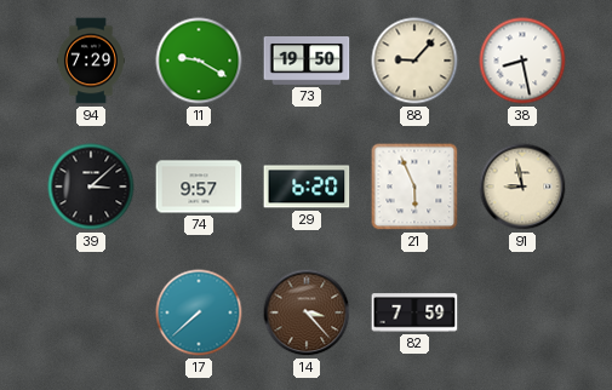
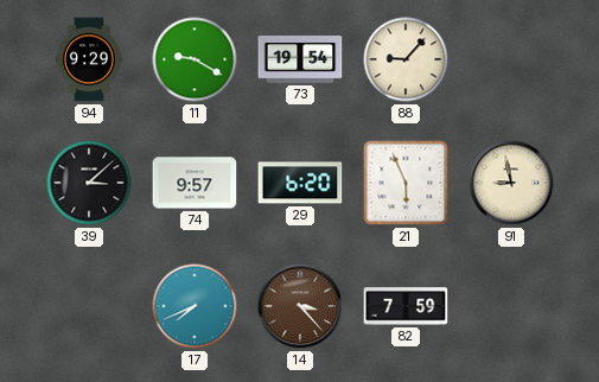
94: 7:29 -> 9:29
73: 19:50 -> 19:54
38: 8:28 -> none
17: 7:38 -> 7:41
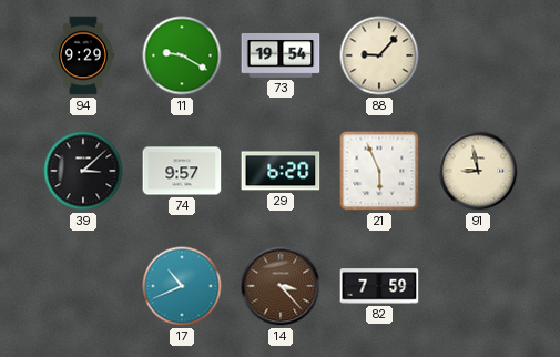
17: 7:41 -> 10:41
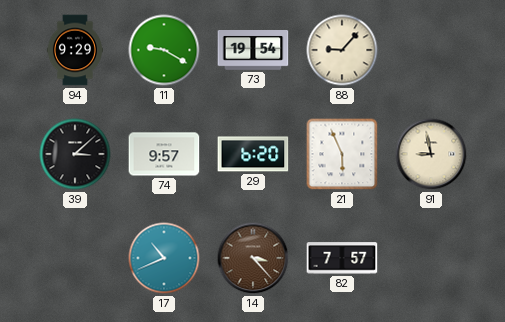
82: 7:59 -> 7:57
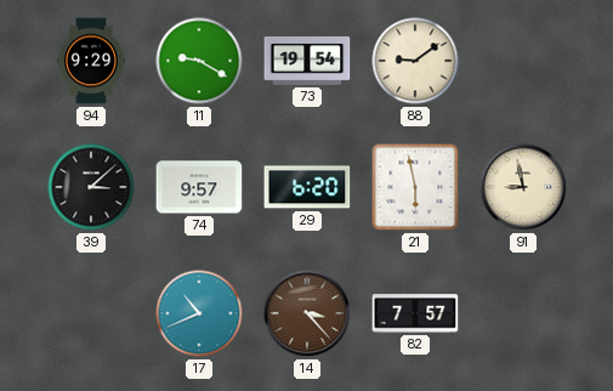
88: 9:07 -> 9:09
21: 5:56 -> 5:58
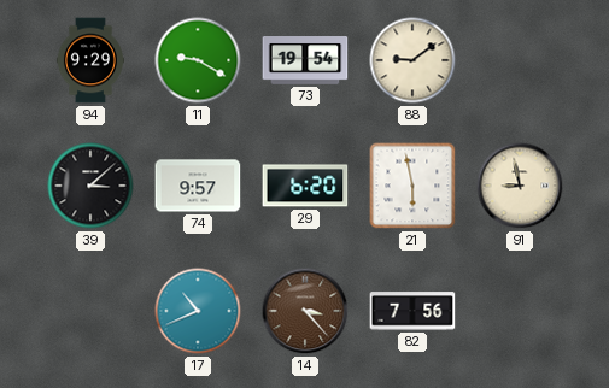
82: 7:57 -> 7:56
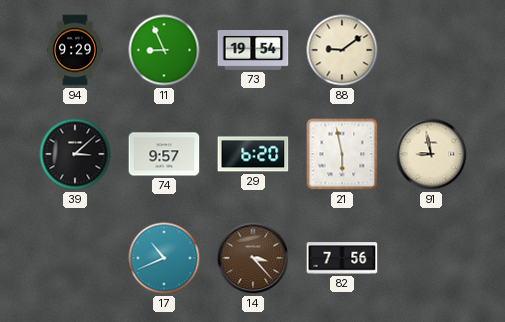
11: 9:20 -> 8:56
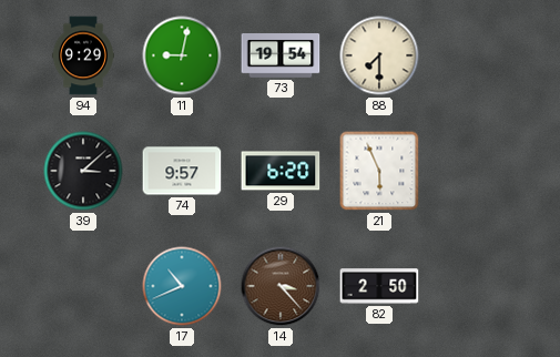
11: 8:56 -> 9:02
88: 9:09 -> 7:30
21: 5:58 -> 5:56
91: 8:58 -> none
82: 7:56 -> 2:50
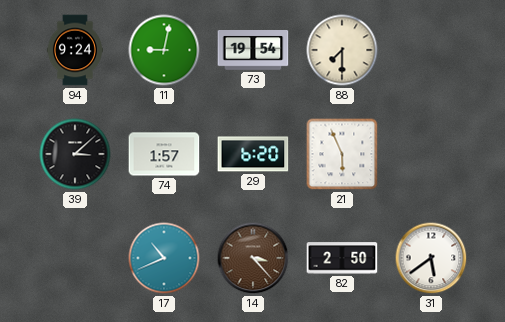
94: 9:29 -> 9:24
74: 9:57 -> 1:57
31: none -> 5:39
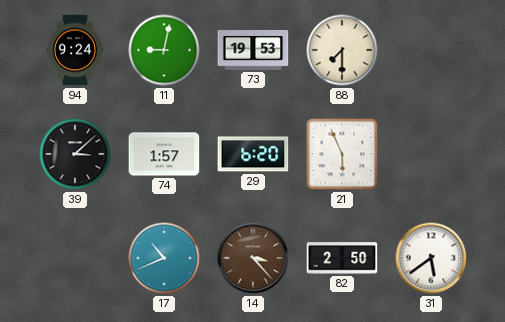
73: 19:54 -> 19:53
